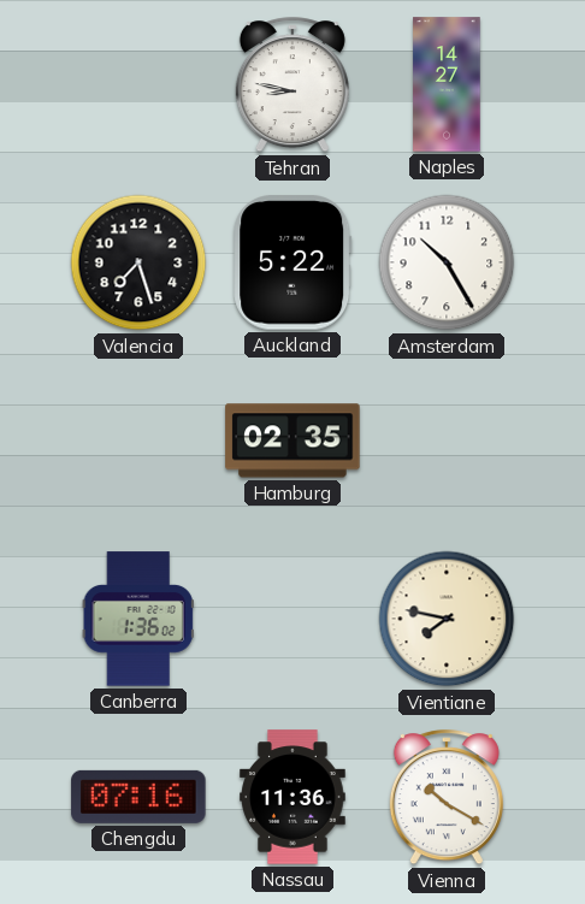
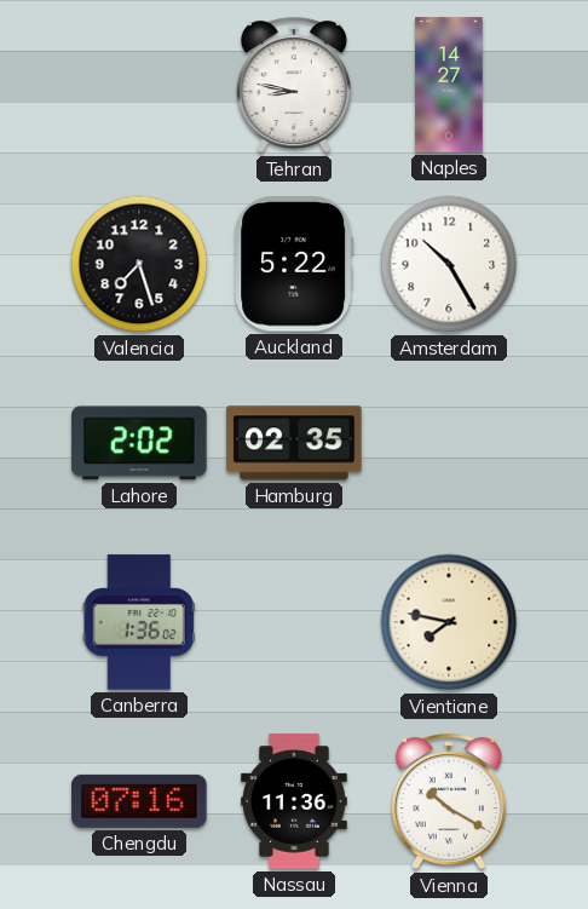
Lahore: none -> 2:02
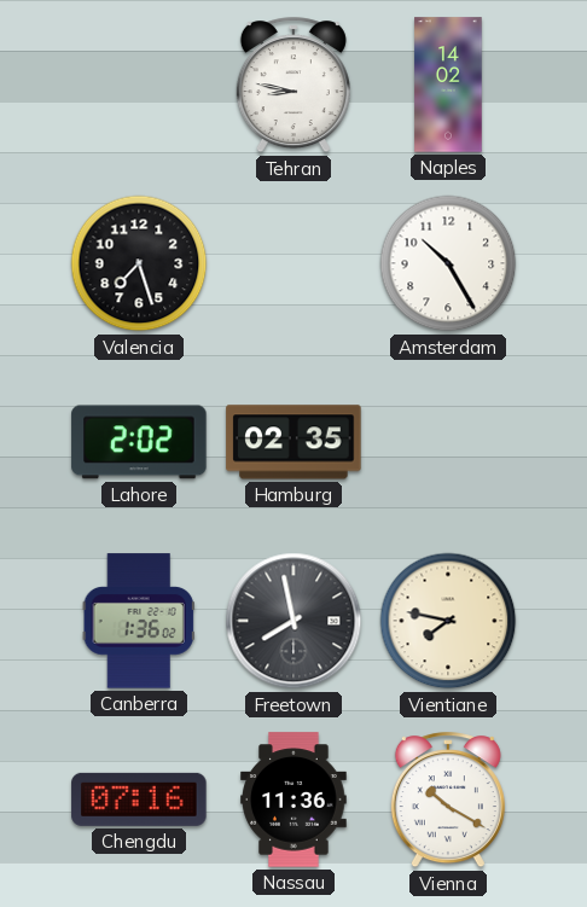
Naples: 14:27 -> 14:02
Auckland: 5:22 -> none
Freetown: none -> 7:58
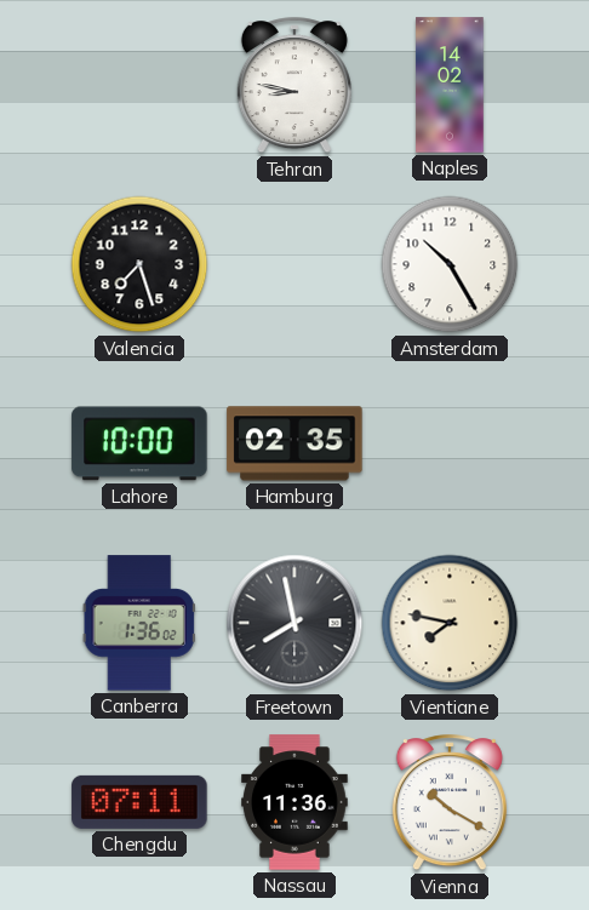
Lahore: 2:02 -> 10:00
Chengdu: 07:16 -> 07:11
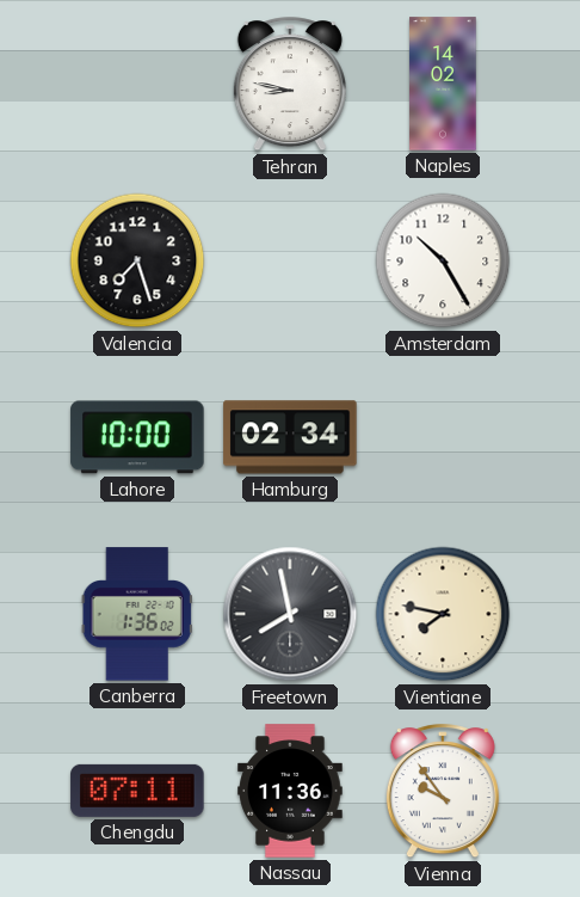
Hamburg: 02:35 -> 02:34
Vienna: 10:20 -> 9:54
